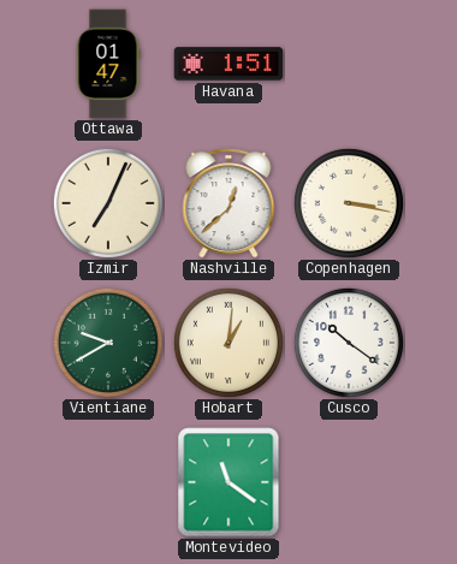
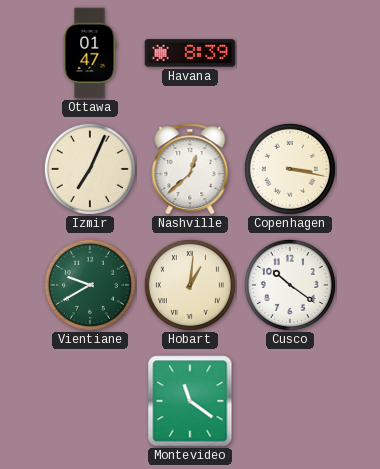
Havana: 1:51 -> 8:39
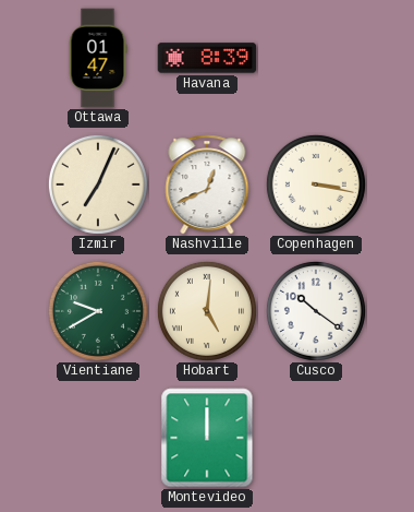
Nashville: 12:38 -> 12:41
Hobart: 1:01 -> 5:01
Montevideo: 11:21 -> 12:00
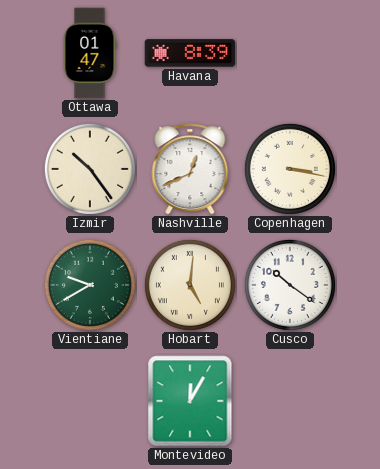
Izmir: 7:04 -> 10:24
Montevideo: 12:00 -> 12:05
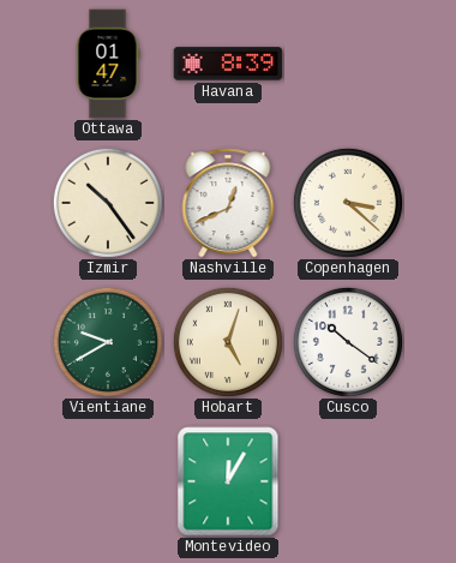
Copenhagen: 3:17 -> 3:22
Hobart: 5:01 -> 5:03
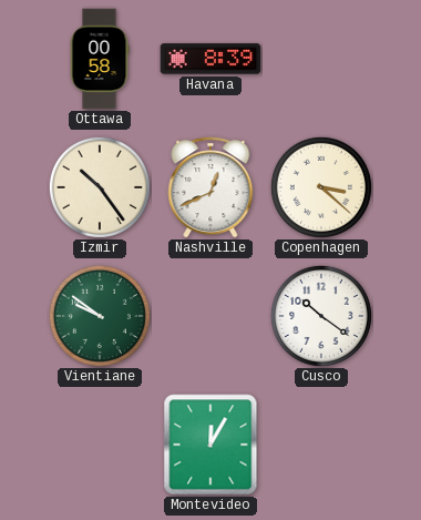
Ottawa: 01:47 -> 00:58
Vientiane: 9:40 -> 9:51
Hobart: 5:03 -> none
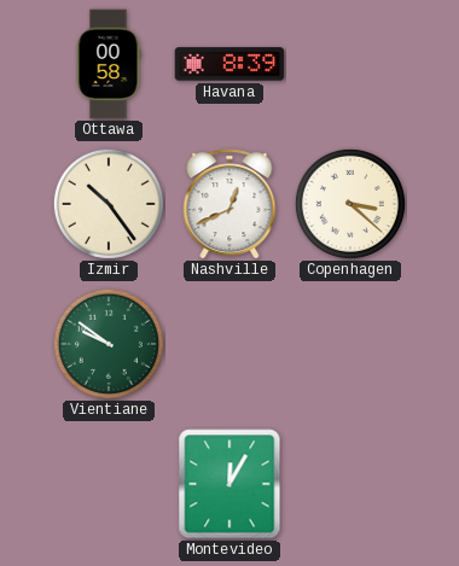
Cusco: 10:21 -> none
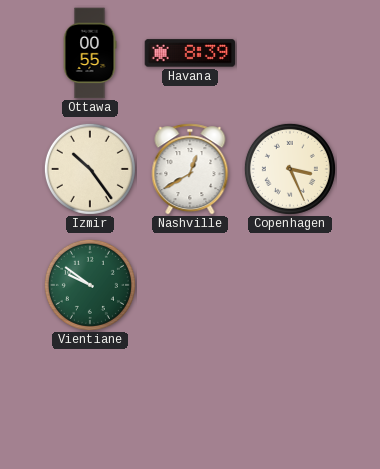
Ottawa: 00:58 -> 00:55
Nashville: 12:41 -> 12:40
Copenhagen: 3:22 -> 3:26
Montevideo: 12:05 -> none
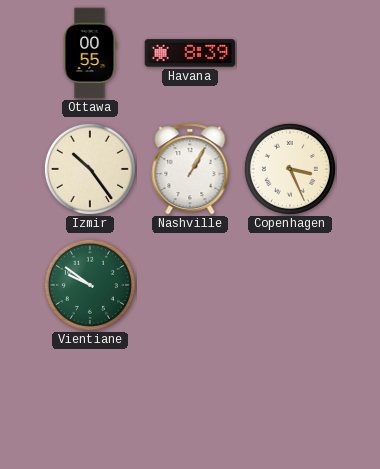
Nashville: 12:40 -> 1:05
